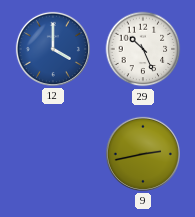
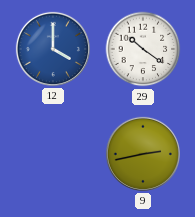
29: 10:26 -> 10:21
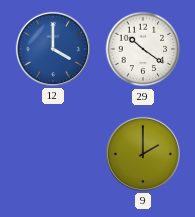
9: 2:43 -> 2:00
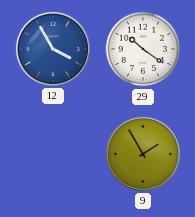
12: 4:00 -> 3:55
9: 2:00 -> 1:55
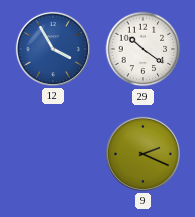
9: 1:55 -> 2:19
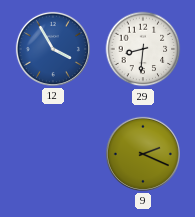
29: 10:21 -> 8:31
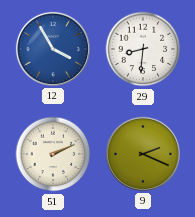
51: none -> 2:11
